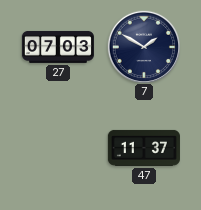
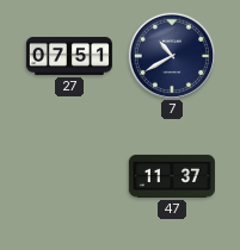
27: 07:03 -> 07:51
7: 1:50 -> 10:40
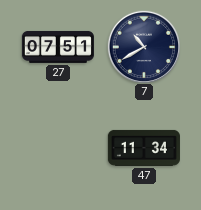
47: 11:37 -> 11:34
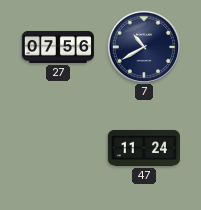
27: 07:51 -> 07:56
47: 11:34 -> 11:24
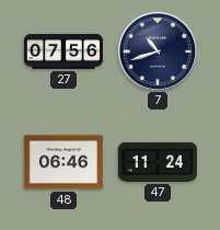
7: 10:40 -> 10:42
48: none -> 06:46
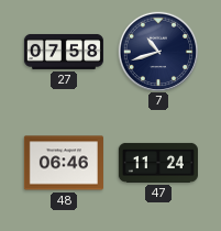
27: 07:56 -> 07:58
